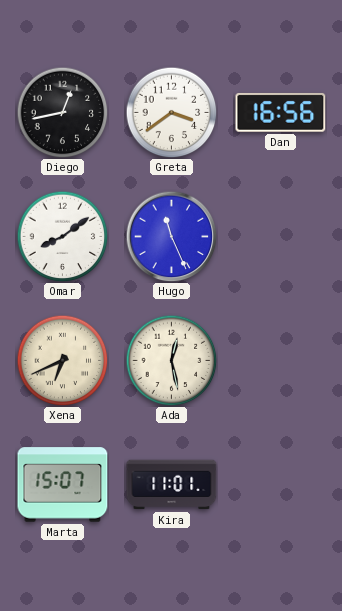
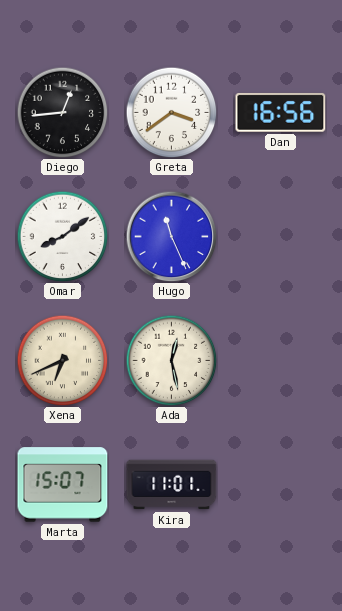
Diego: 12:43 -> 12:44
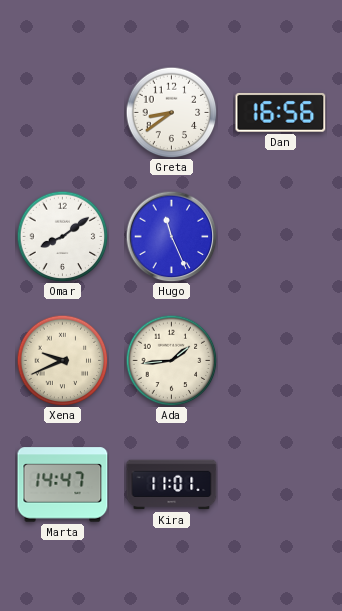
Diego: 12:44 -> none
Greta: 3:39 -> 8:39
Xena: 6:41 -> 9:41
Ada: 12:28 -> 1:44
Marta: 15:07 -> 14:47
